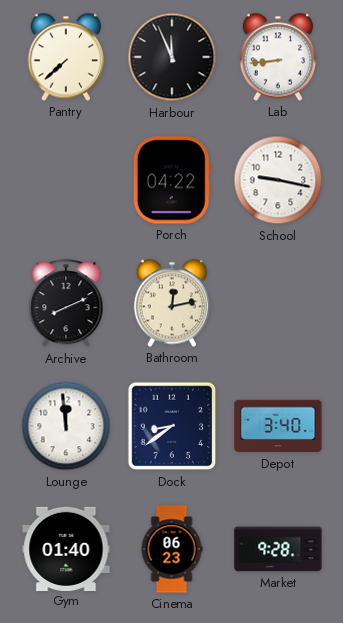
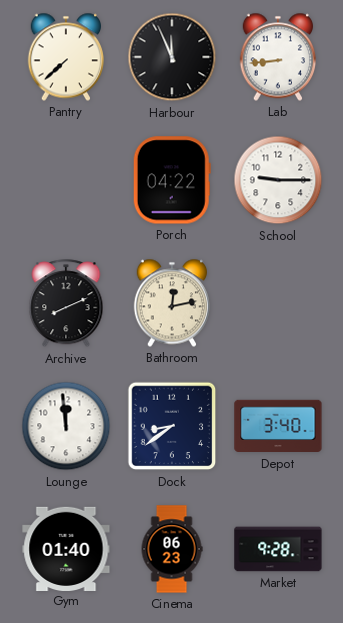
School: 9:17 -> 9:15
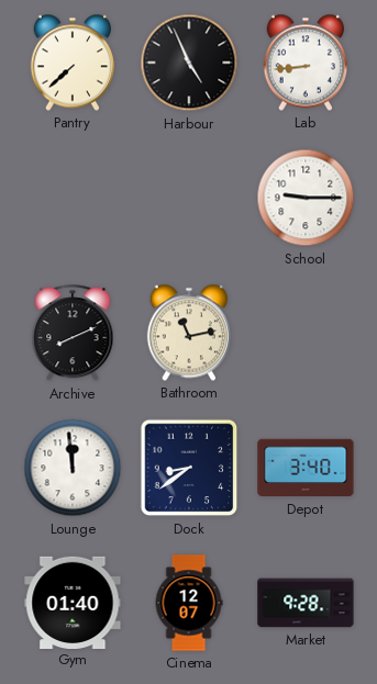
Harbour: 11:56 -> 4:56
Porch: 04:22 -> none
Bathroom: 12:13 -> 11:13
Cinema: 06:23 -> 12:07
